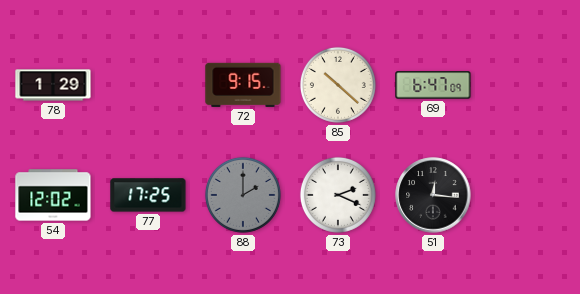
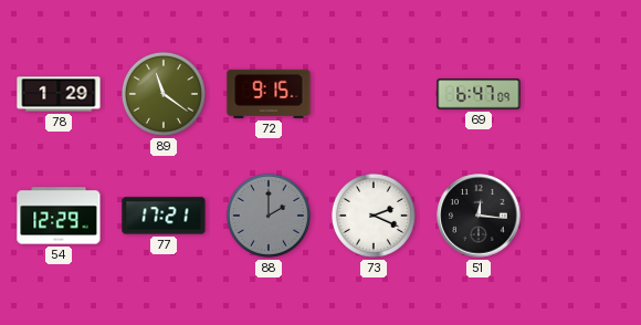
89: none -> 11:21
85: 10:22 -> none
54: 12:02 -> 12:29
77: 17:25 -> 17:21
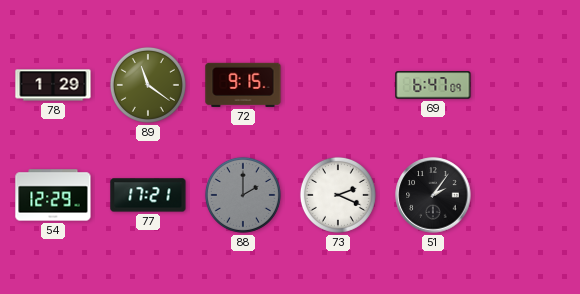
51: 12:16 -> 2:06
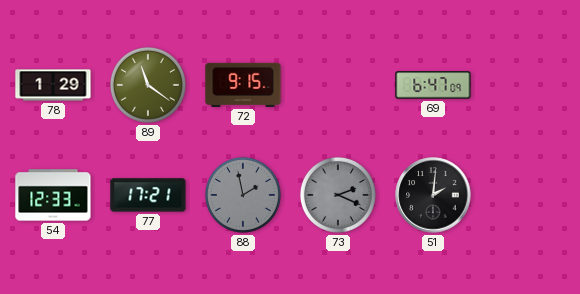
54: 12:29 -> 12:33
88: 2:00 -> 1:58
73 dial: white -> grey
51: 2:06 -> 2:01
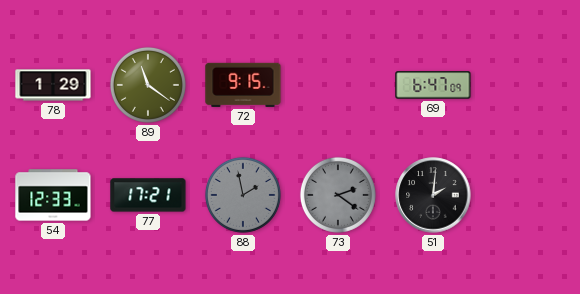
73: 2:19 -> 2:21
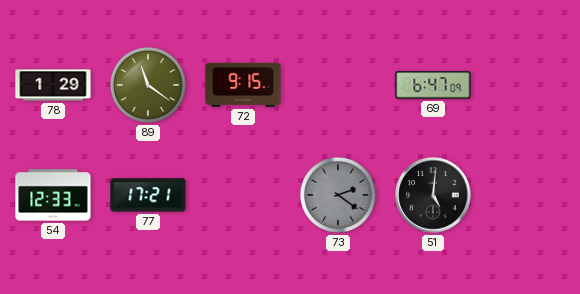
88: 1:58 -> none
51: 2:01 -> 5:01
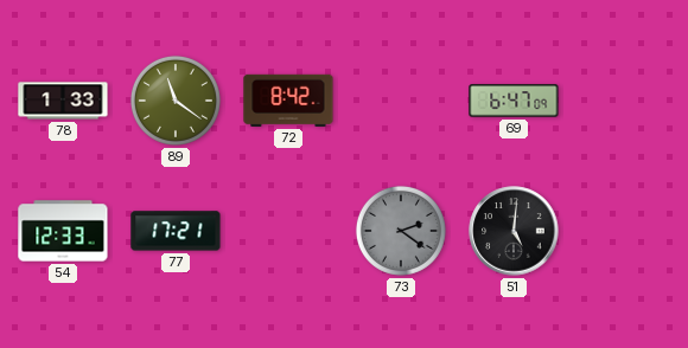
78: 1:29 -> 1:33
72: 9:15 -> 8:42
